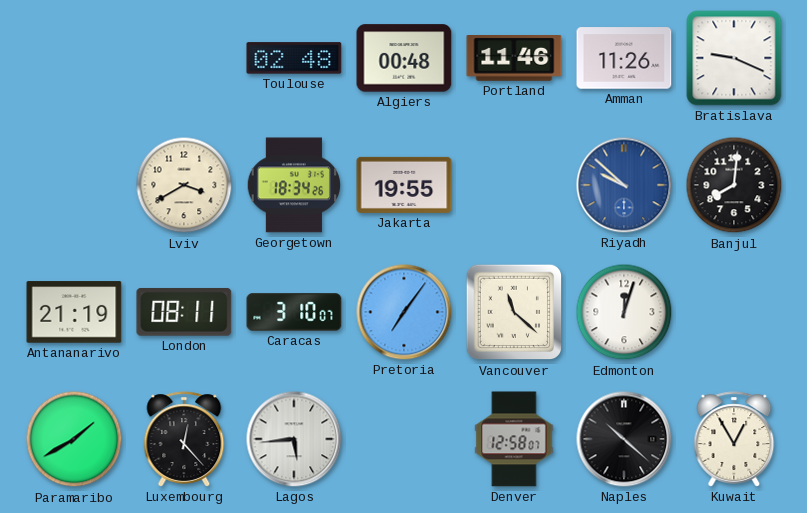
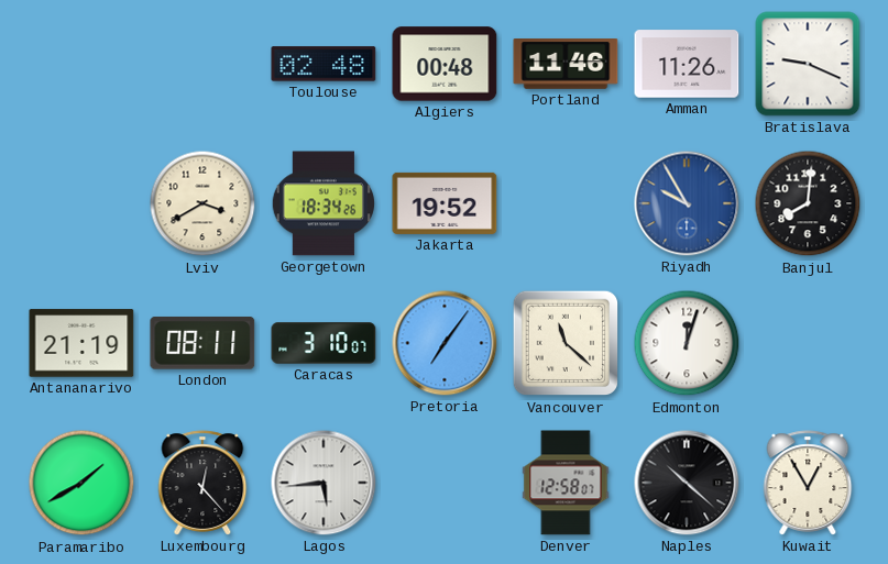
Jakarta: 19:55 -> 19:52
Riyadh: 9:52 -> 9:55
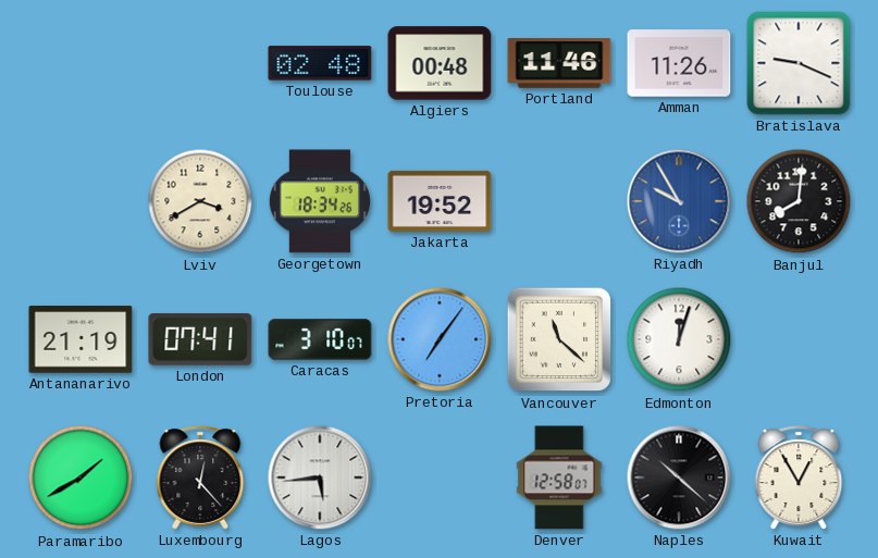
London: 08:11 -> 07:41
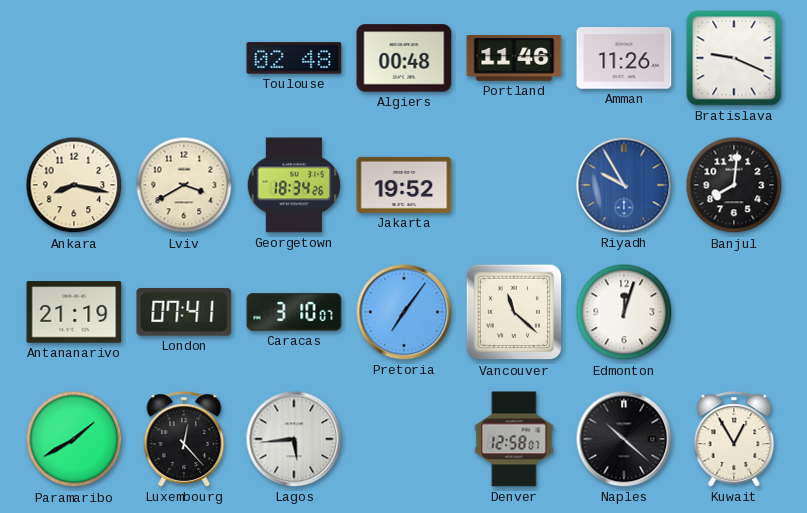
Ankara: none -> 8:17
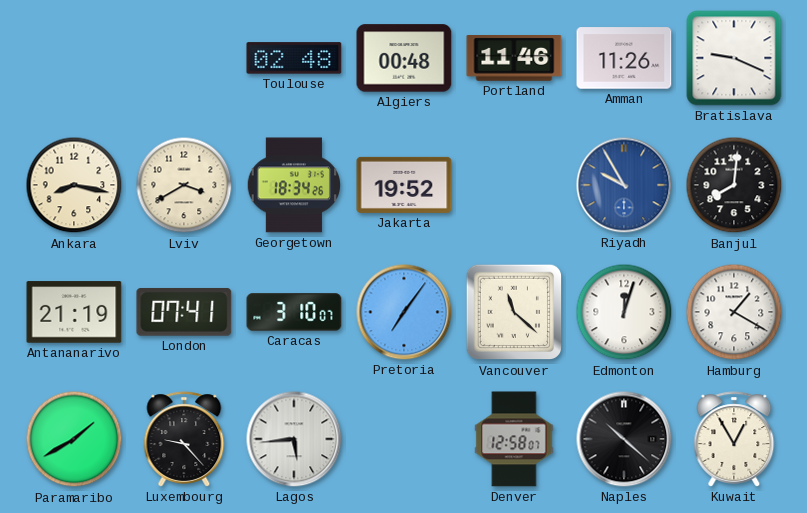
Hamburg: none -> 1:20
Luxembourg: 12:23 -> 9:23
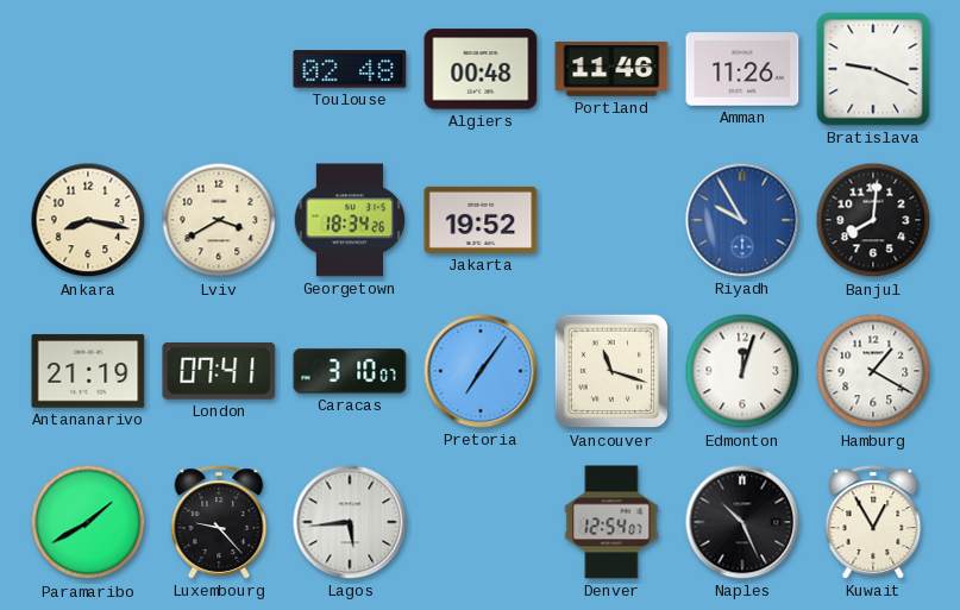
Vancouver: 11:22 -> 11:18
Denver: 12:58 -> 12:54
Naples: 10:22 -> 10:26
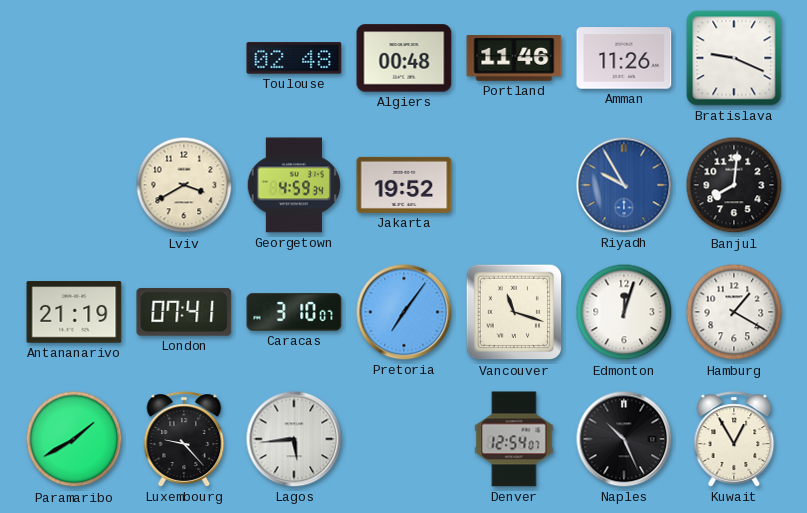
Ankara: 8:17 -> none
Georgetown: 18:34 -> 4:59
